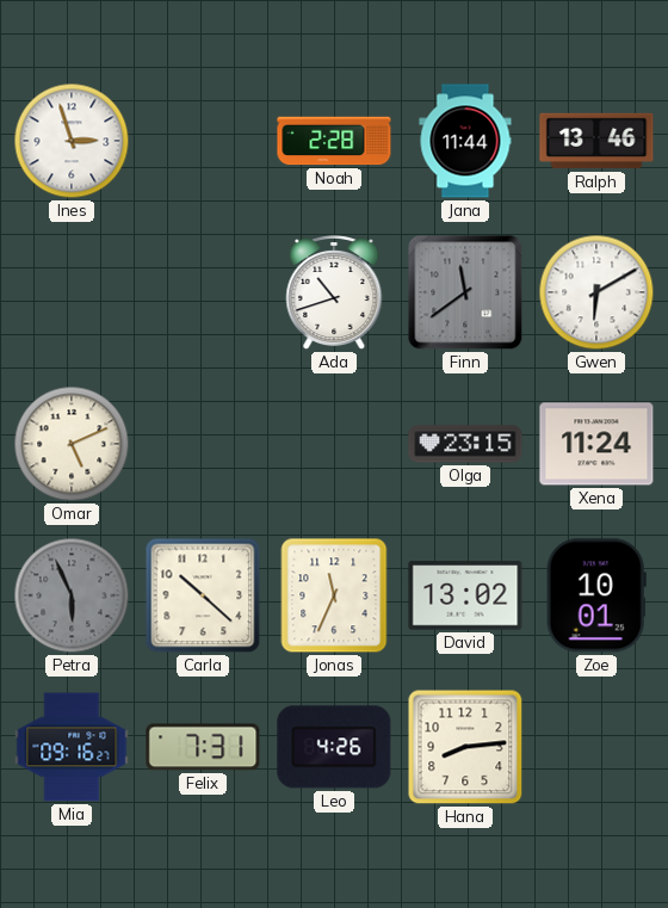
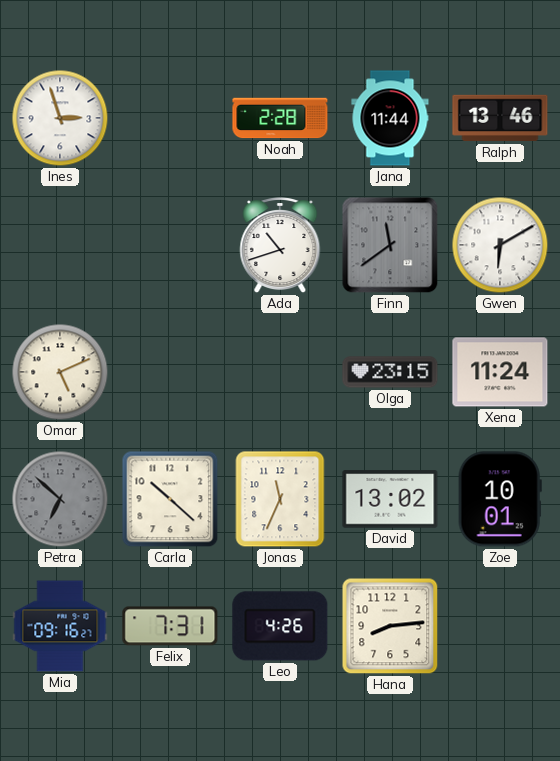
Petra: 5:56 -> 6:52
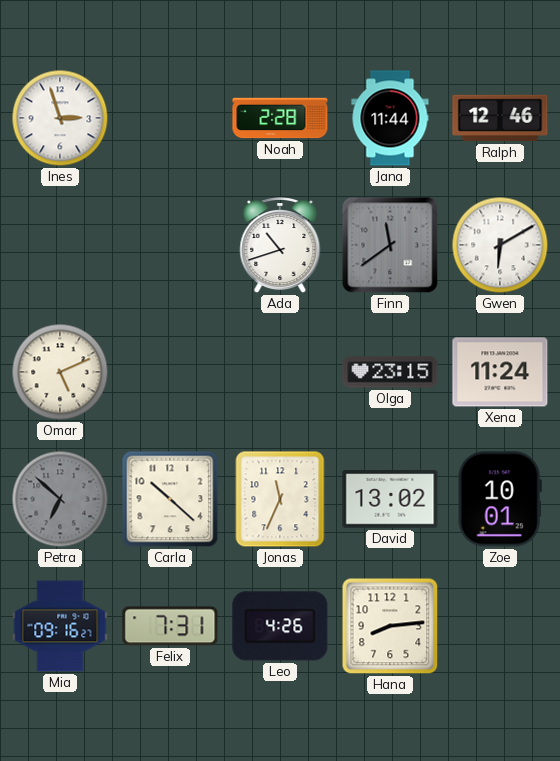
Ralph: 13:46 -> 12:46
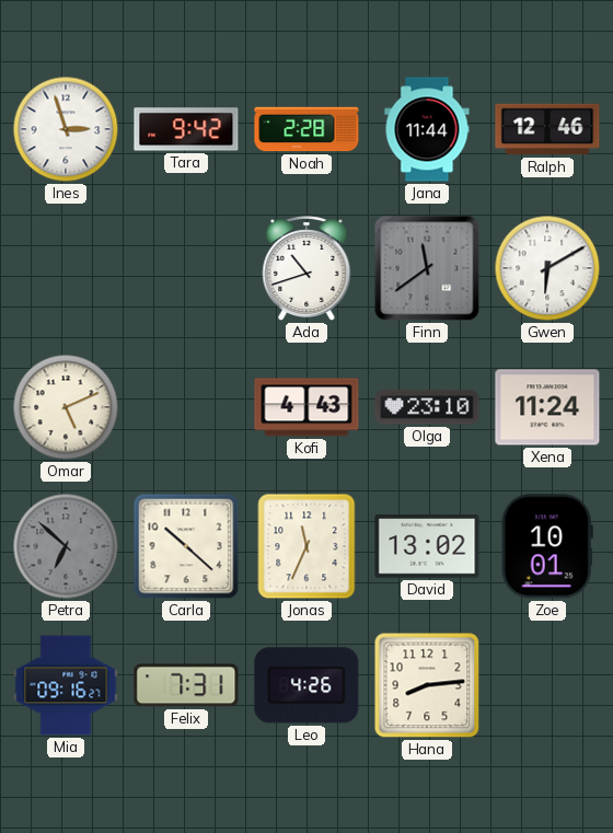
Tara: none -> 9:42
Kofi: none -> 4:43
Olga: 23:15 -> 23:10
